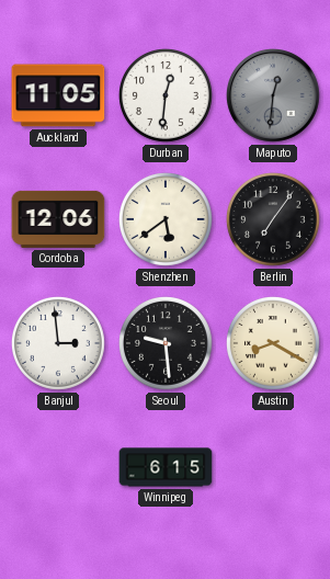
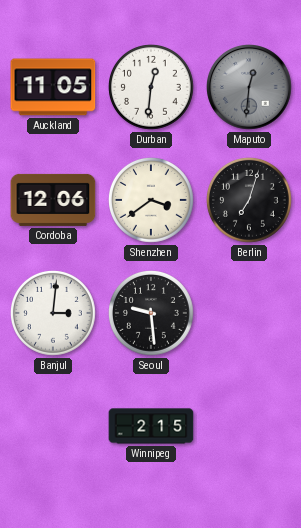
Shenzhen: 5:39 -> 3:39
Berlin: 7:06 -> 7:03
Banjul: 2:59 -> 3:01
Austin: 8:20 -> none
Winnipeg: 6:15 -> 2:15
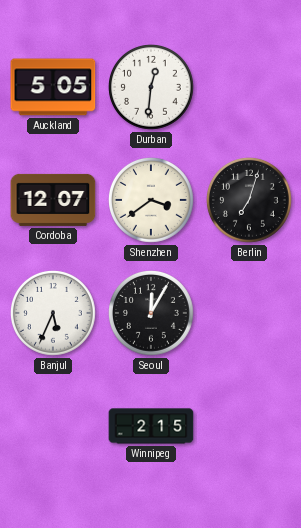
Auckland: 11:05 -> 5:05
Maputo: 12:31 -> none
Cordoba: 12:06 -> 12:07
Banjul: 3:01 -> 5:34
Seoul: 9:29 -> 12:05
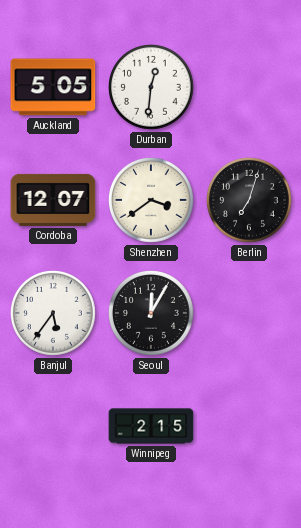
Banjul: 5:34 -> 5:36
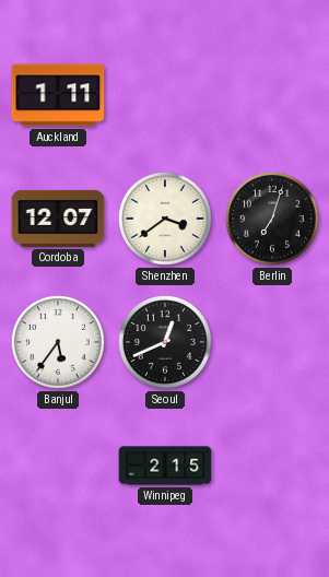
Auckland: 5:05 -> 1:11
Durban: 12:31 -> none
Seoul: 12:05 -> 12:41
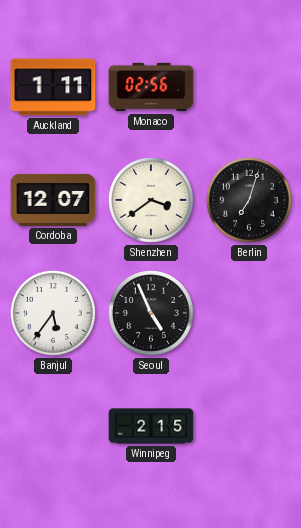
Monaco: none -> 02:56
Seoul: 12:41 -> 4:56
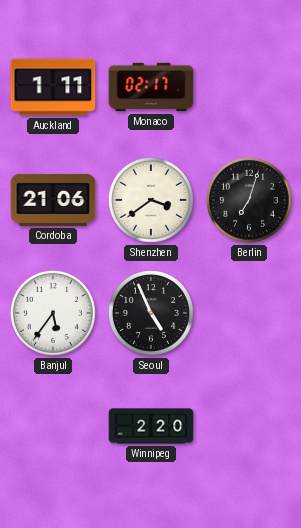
Monaco: 02:56 -> 02:17
Cordoba: 12:07 -> 21:06
Winnipeg: 2:15 -> 2:20
